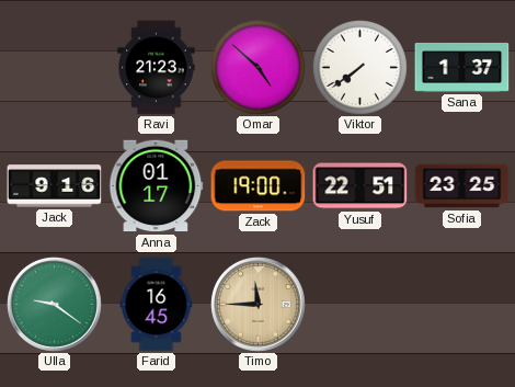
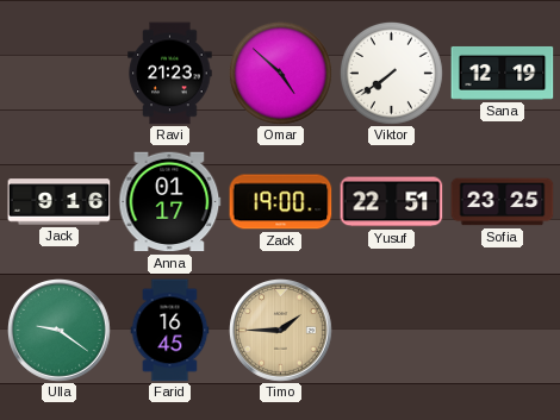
Sana: 1:37 -> 12:19
Timo: 11:45 -> 1:45
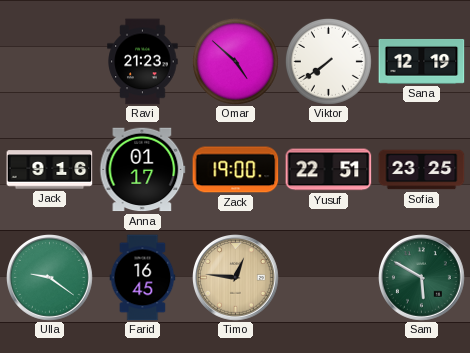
Timo: 1:45 -> 12:46
Sam: none -> 5:50
